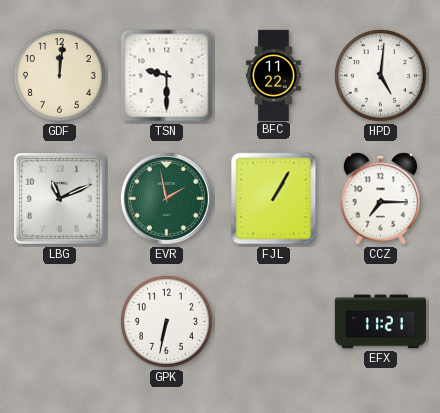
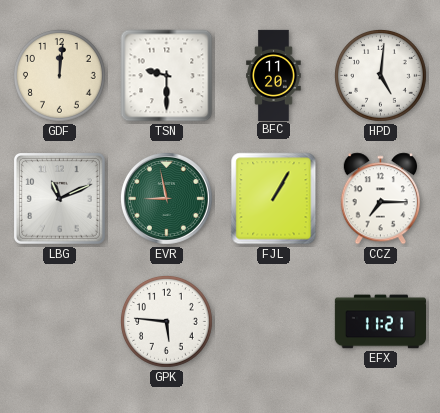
BFC: 11:22 -> 11:20
EVR: 1:58 -> 8:58
GPK: 6:32 -> 5:46
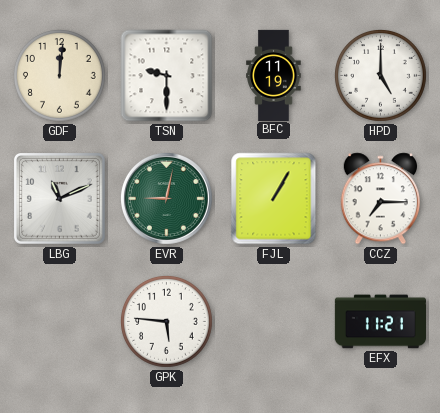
BFC: 11:20 -> 11:19
HPD: 5:01 -> 5:00
EVR: 8:58 -> 9:02
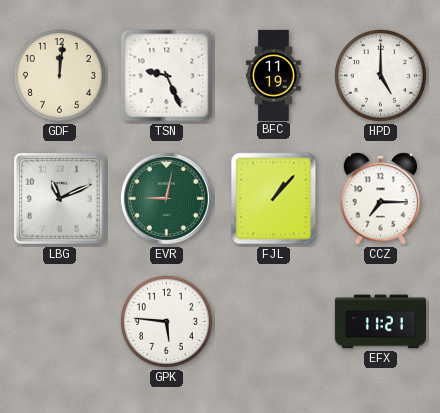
TSN: 9:30 -> 9:26
FJL: 1:05 -> 1:07
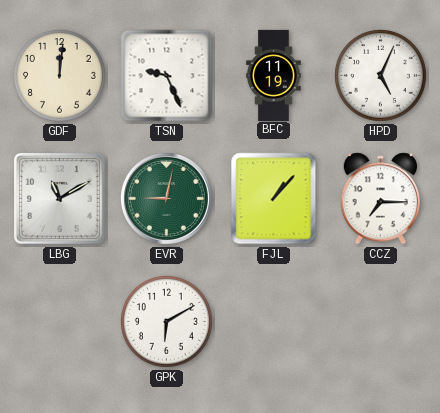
HPD: 5:00 -> 5:04
LBG: 11:11 -> 11:10
GPK: 5:46 -> 6:10
EFX: 11:21 -> none
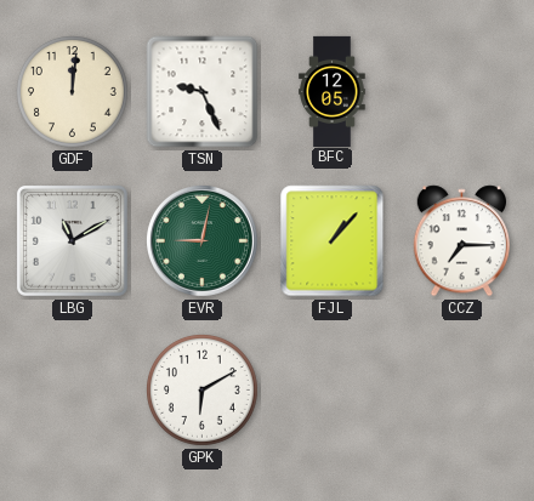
BFC: 11:19 -> 12:05
HPD: 5:04 -> none
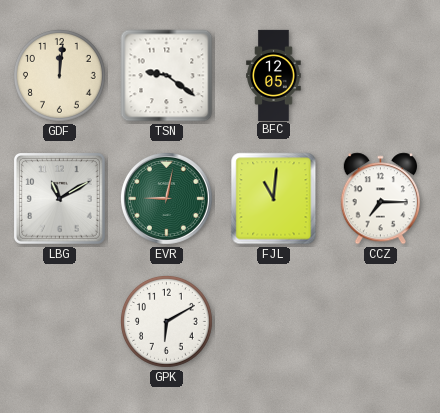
TSN: 9:26 -> 9:21
FJL: 1:07 -> 11:01
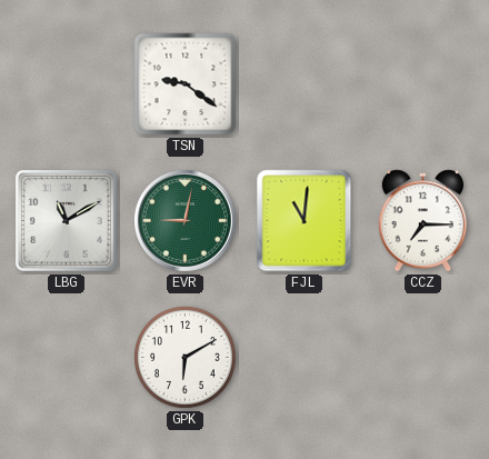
GDF: 12:01 -> none
BFC: 12:05 -> none
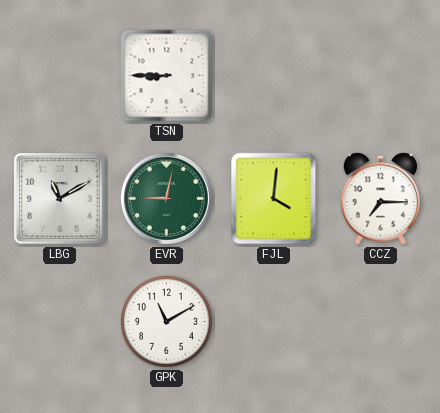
TSN: 9:21 -> 8:45
FJL: 11:01 -> 4:01
GPK: 6:10 -> 11:10
